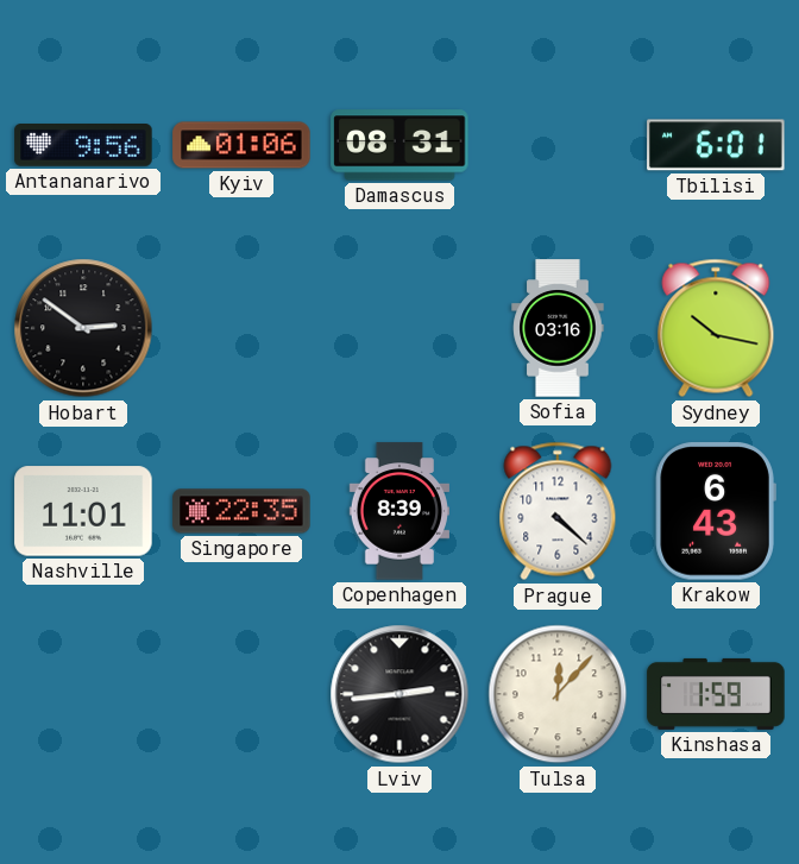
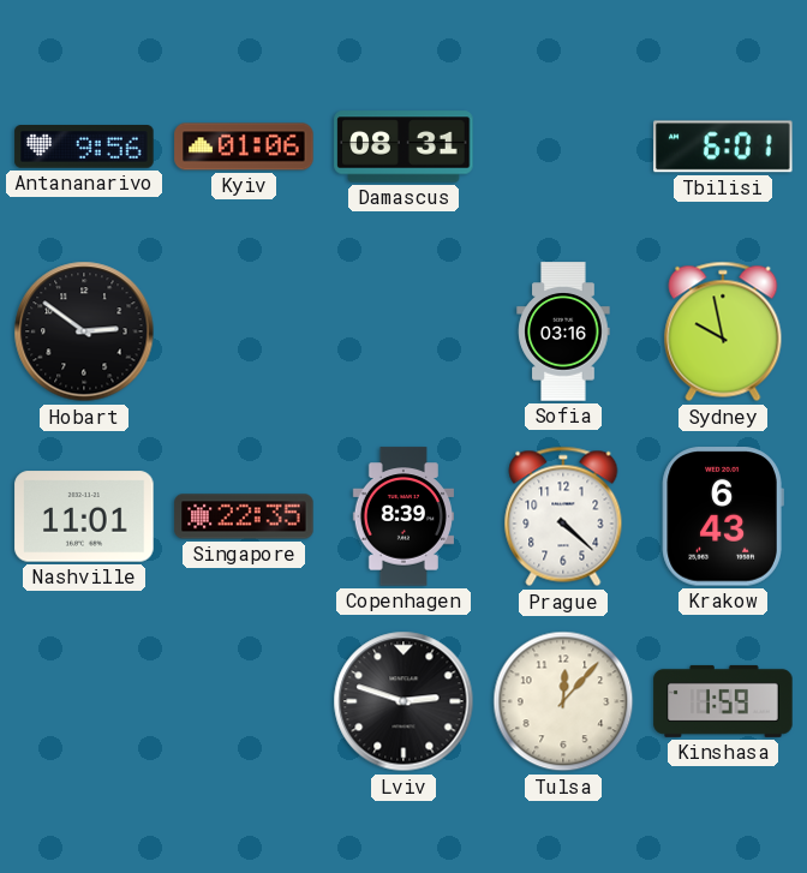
Sydney: 10:17 -> 9:58
Lviv: 2:44 -> 2:48
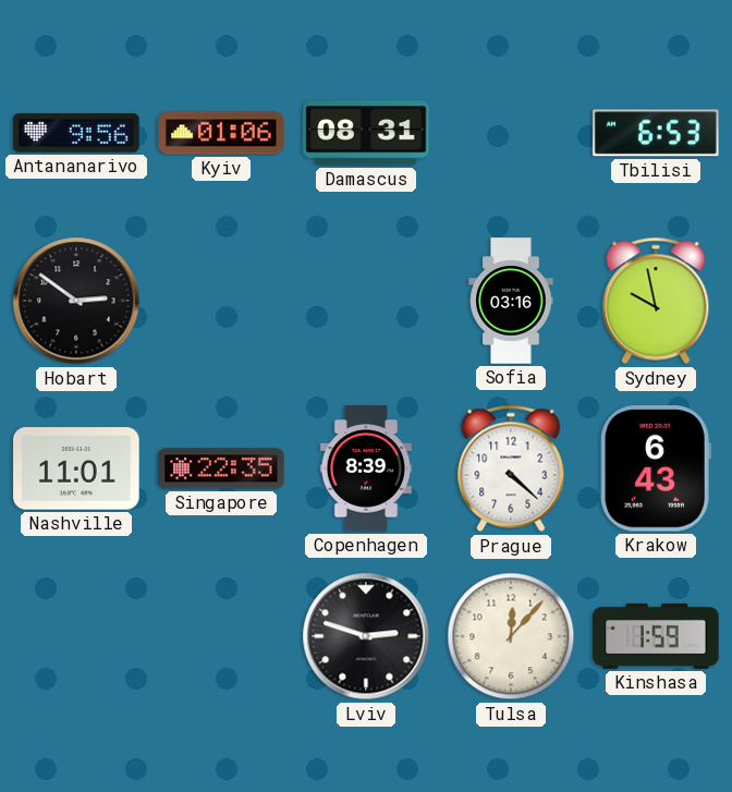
Tbilisi: 6:01 -> 6:53
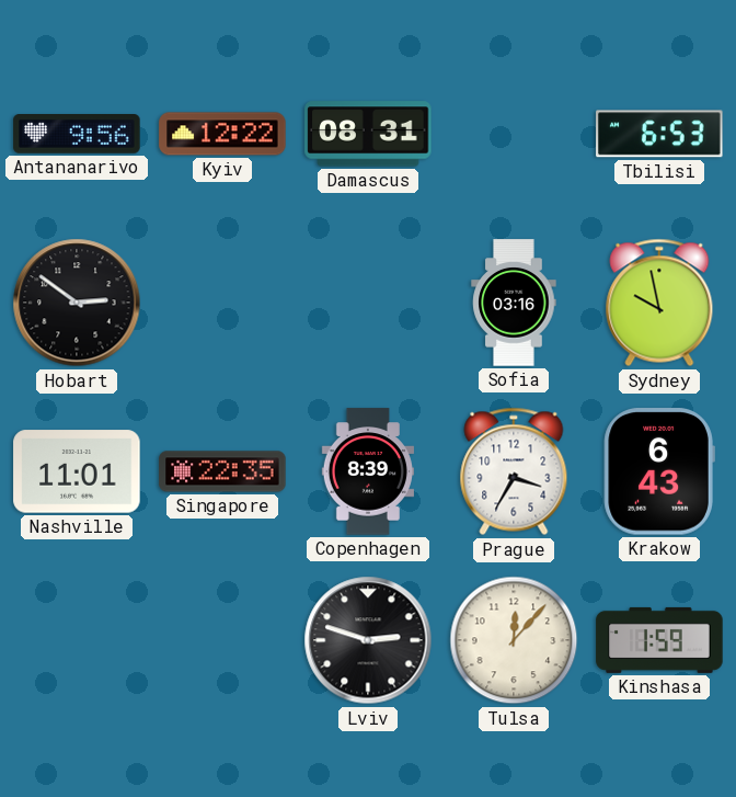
Kyiv: 01:06 -> 12:22
Prague: 4:22 -> 3:35
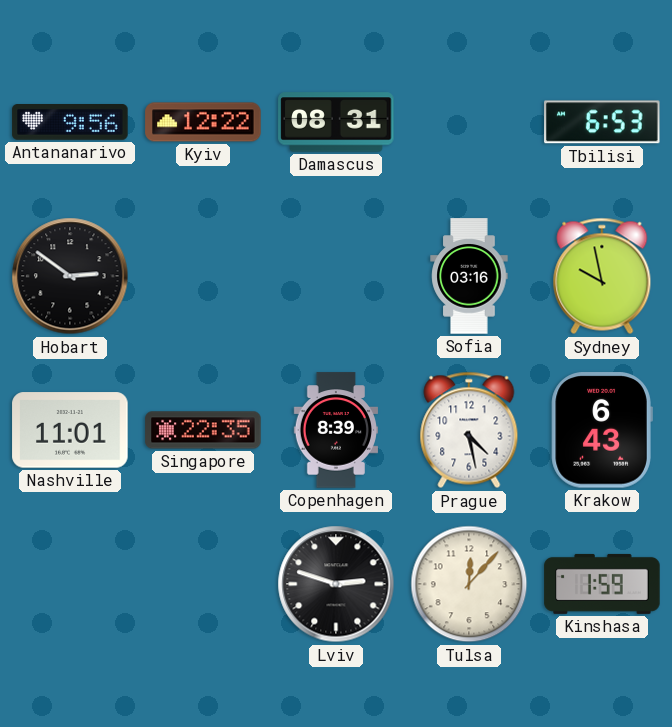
Prague: 3:35 -> 4:28
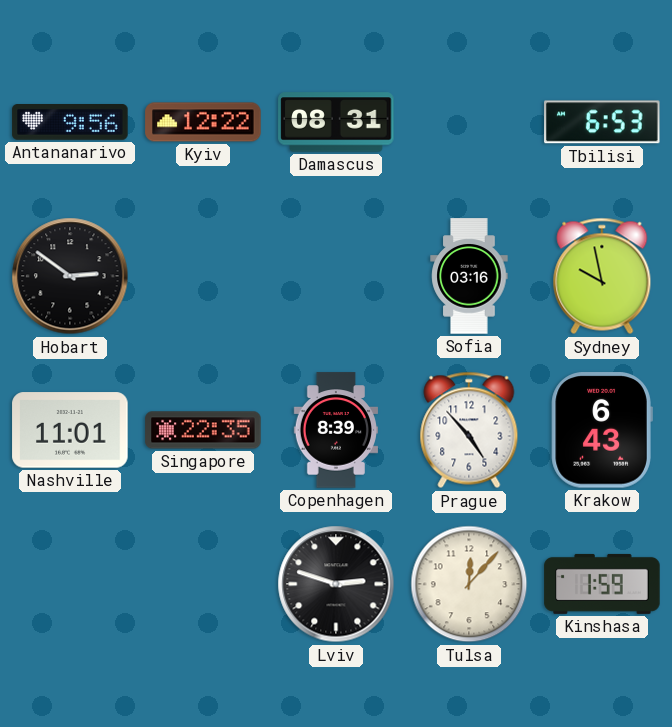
Prague: 4:28 -> 4:53
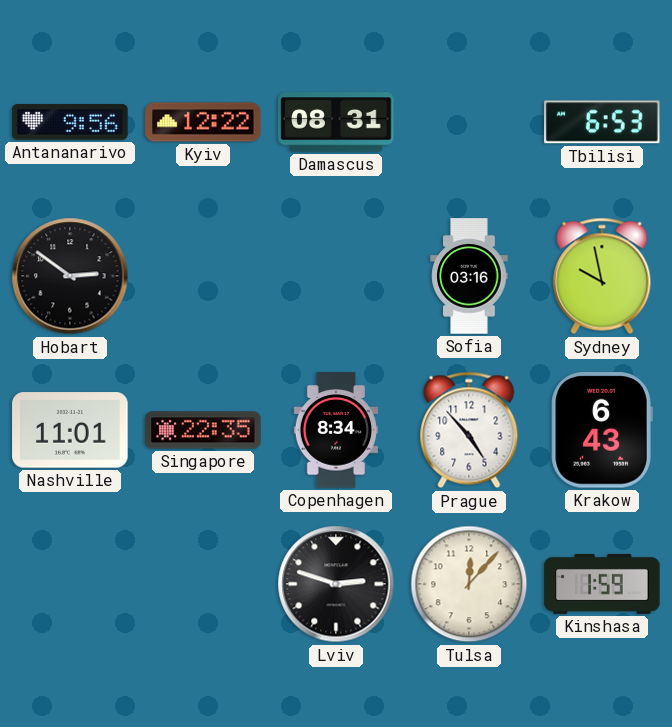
Copenhagen: 8:39 -> 8:34
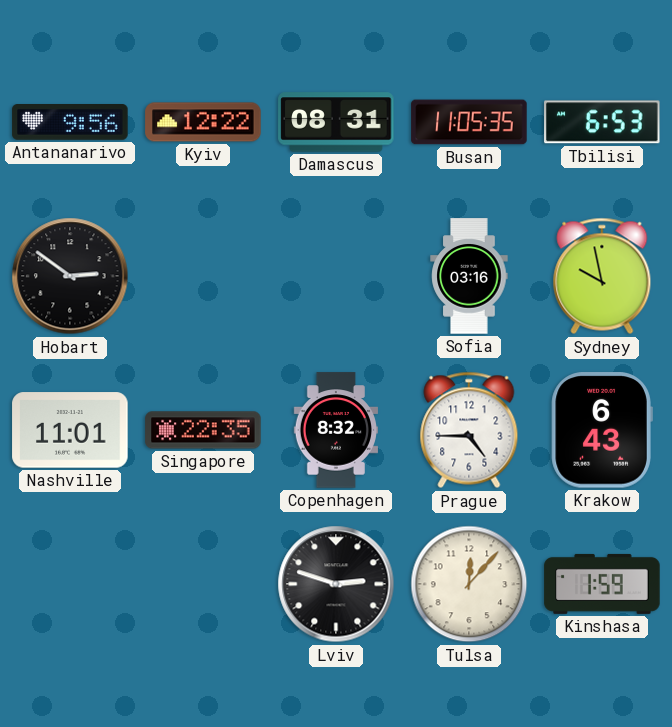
Busan: none -> 11:05
Copenhagen: 8:34 -> 8:32
Prague: 4:53 -> 4:45
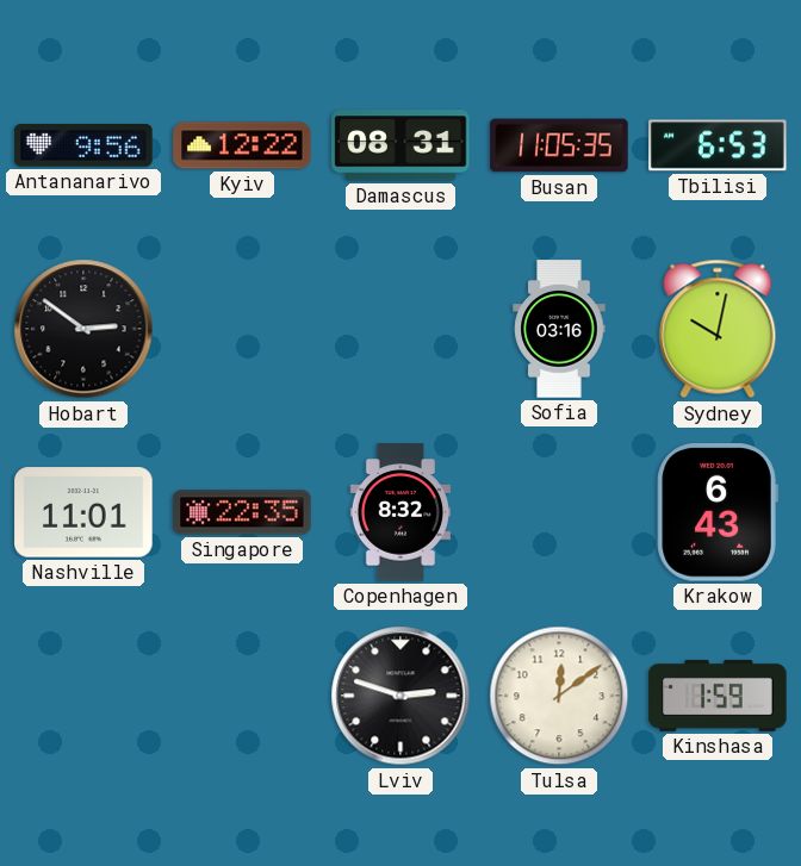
Sydney: 9:58 -> 10:02
Prague: 4:45 -> none
Tulsa: 12:07 -> 12:09
